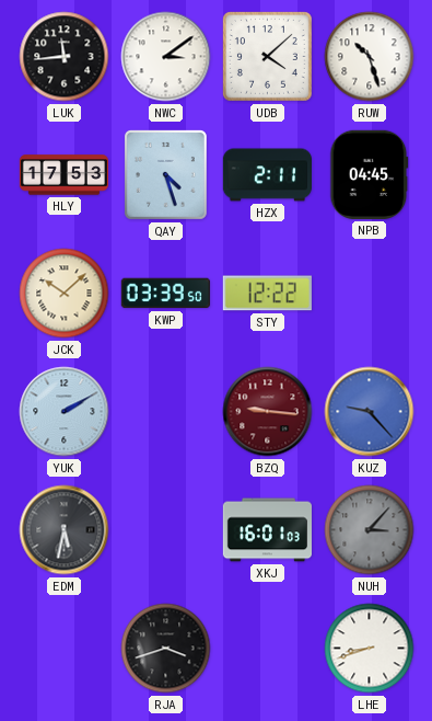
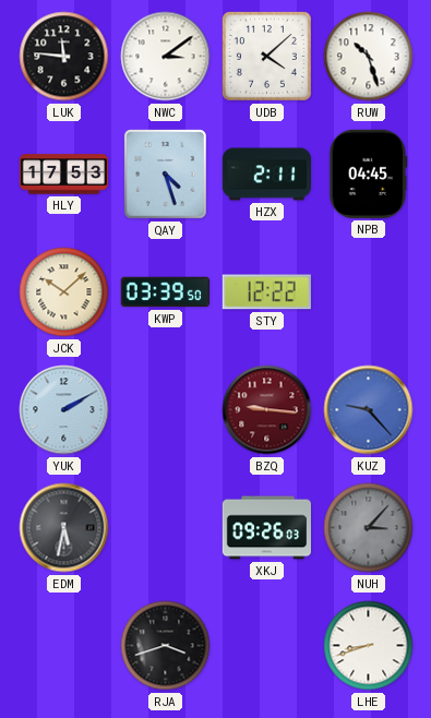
LUK: 11:44 -> 11:46
XKJ: 16:01 -> 09:26
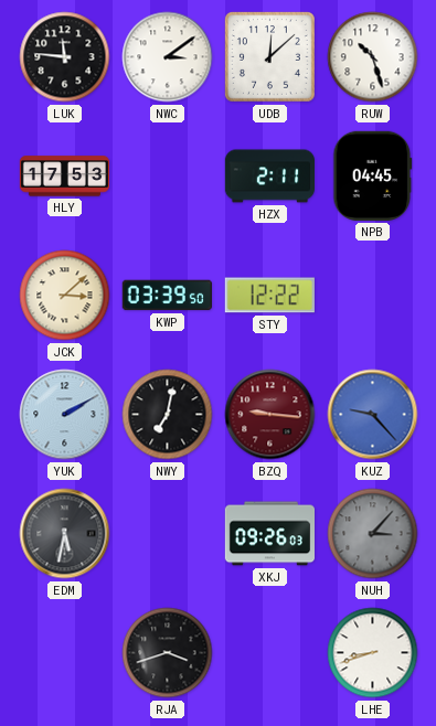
UDB: 4:08 -> 12:08
QAY: 4:27 -> none
JCK: 10:08 -> 3:08
NWY: none -> 7:02
